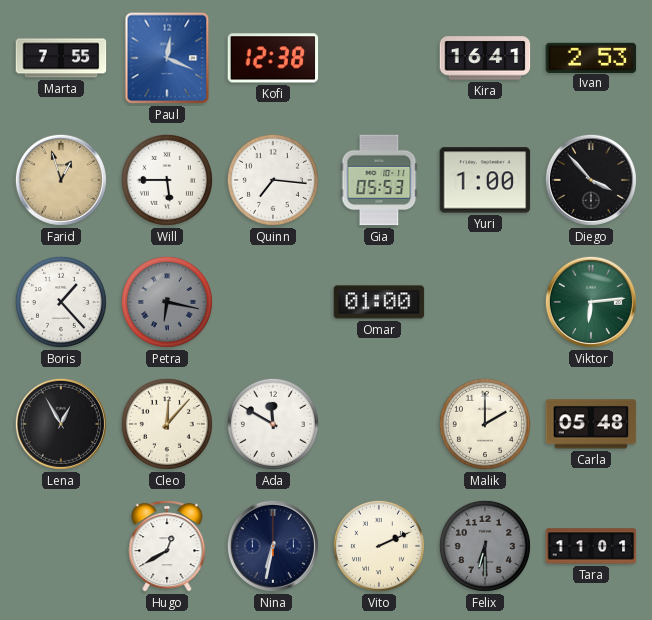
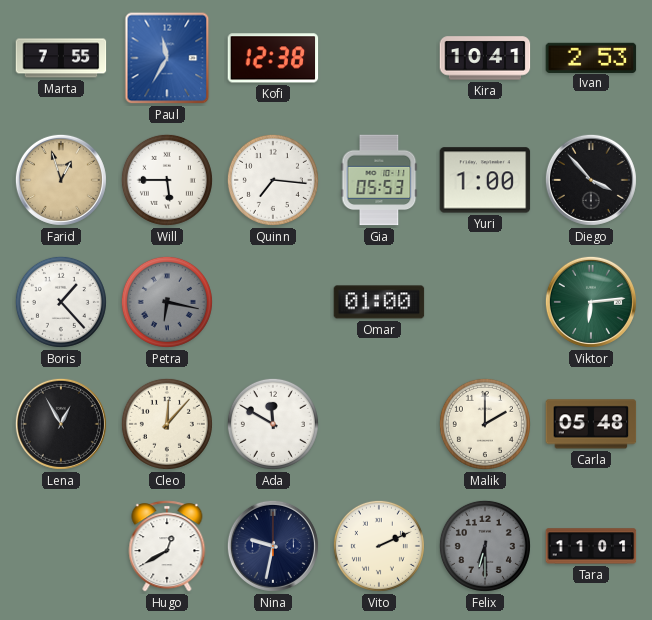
Paul: 12:19 -> 11:35
Kira: 16:41 -> 10:41
Nina: 6:32 -> 9:32
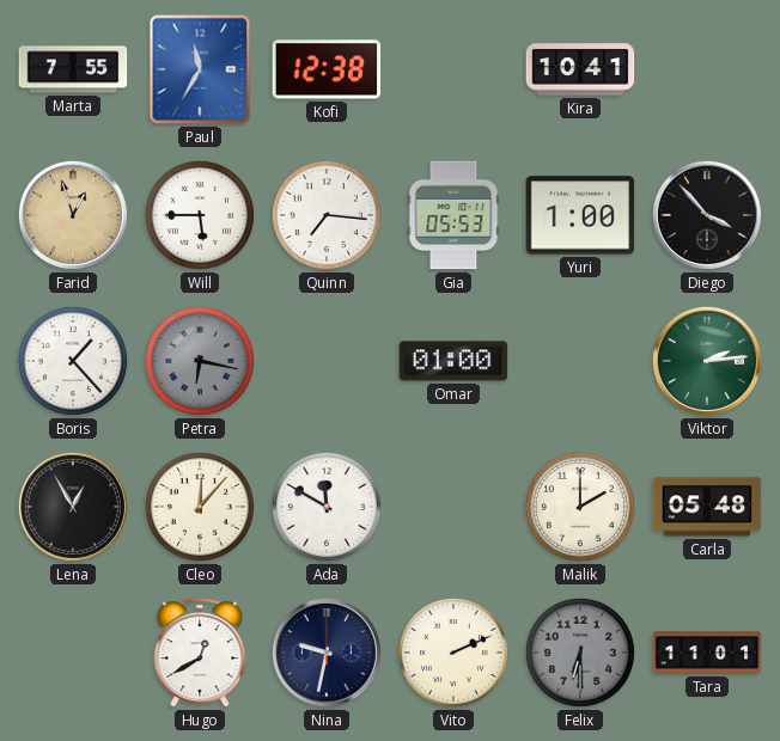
Ivan: 2:53 -> none
Viktor: 6:14 -> 2:14
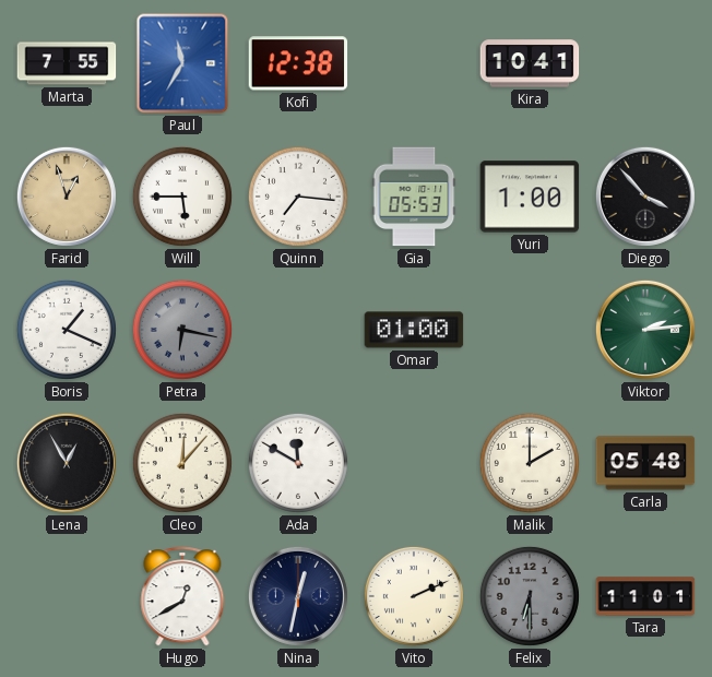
Boris: 1:23 -> 1:19
Nina: 9:32 -> 12:32
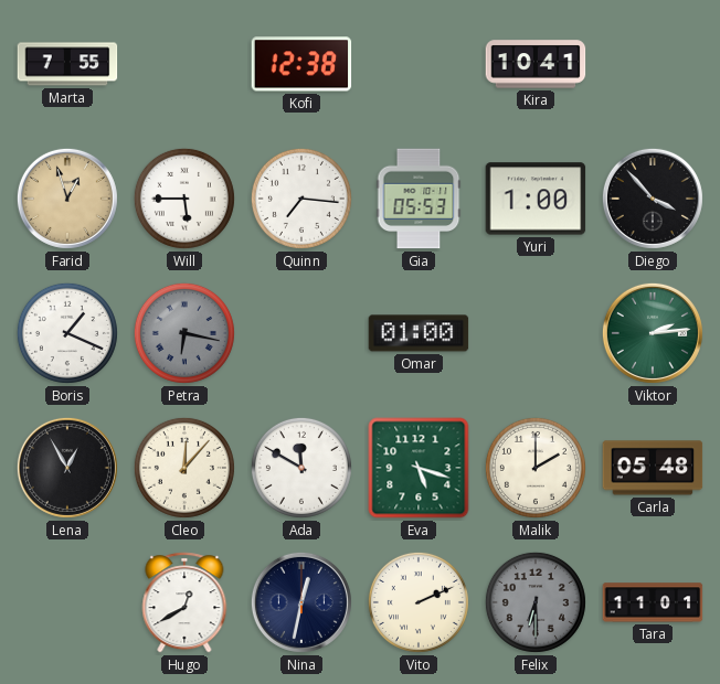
Paul: 11:35 -> none
Eva: none -> 5:18
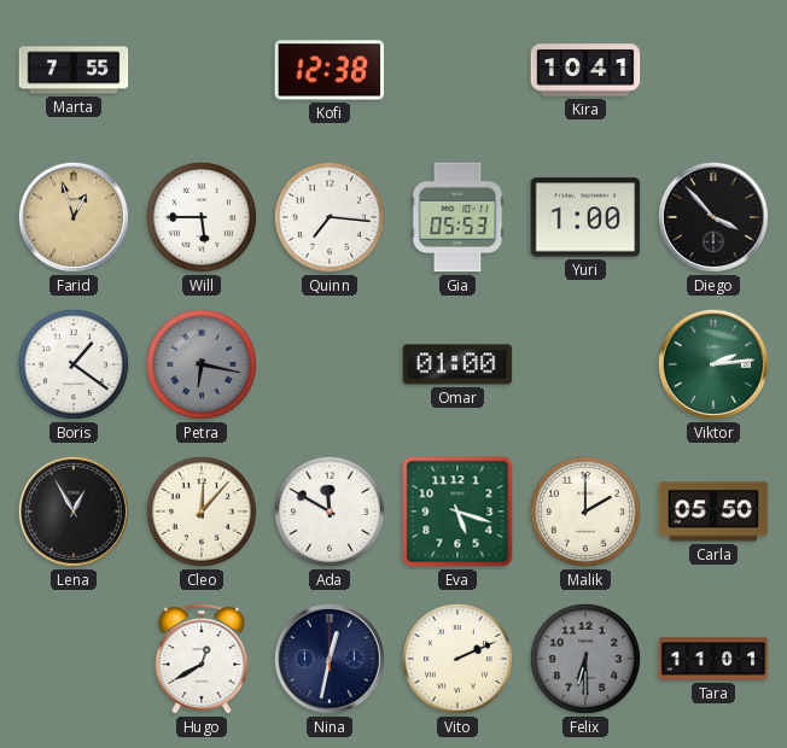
Boris: 1:19 -> 1:21
Carla: 05:48 -> 05:50
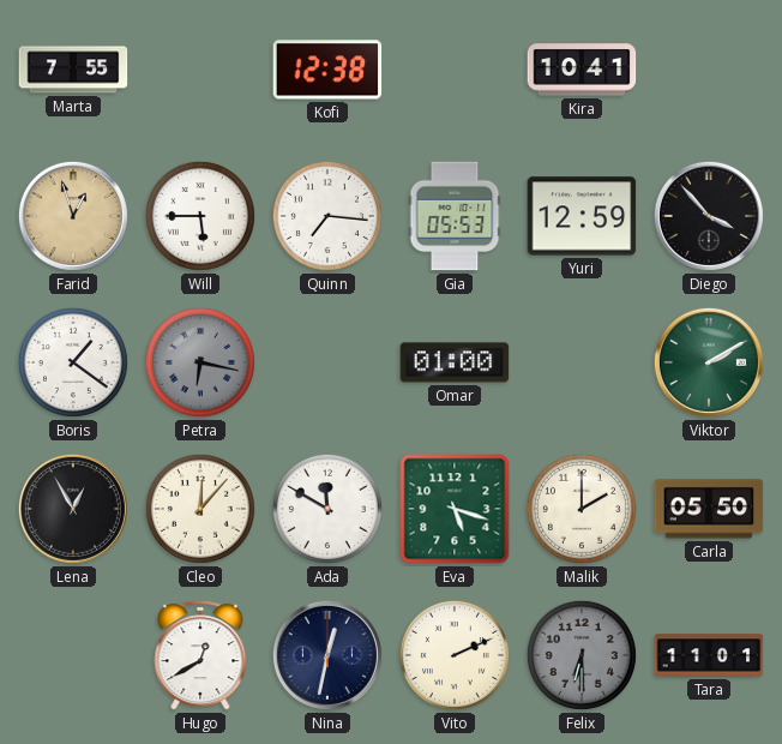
Yuri: 1:00 -> 12:59
Viktor: 2:14 -> 2:10
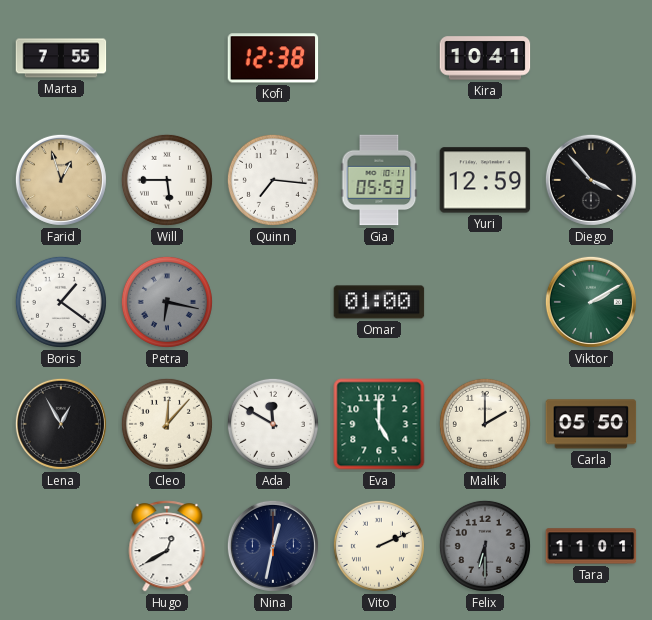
Eva: 5:18 -> 5:00
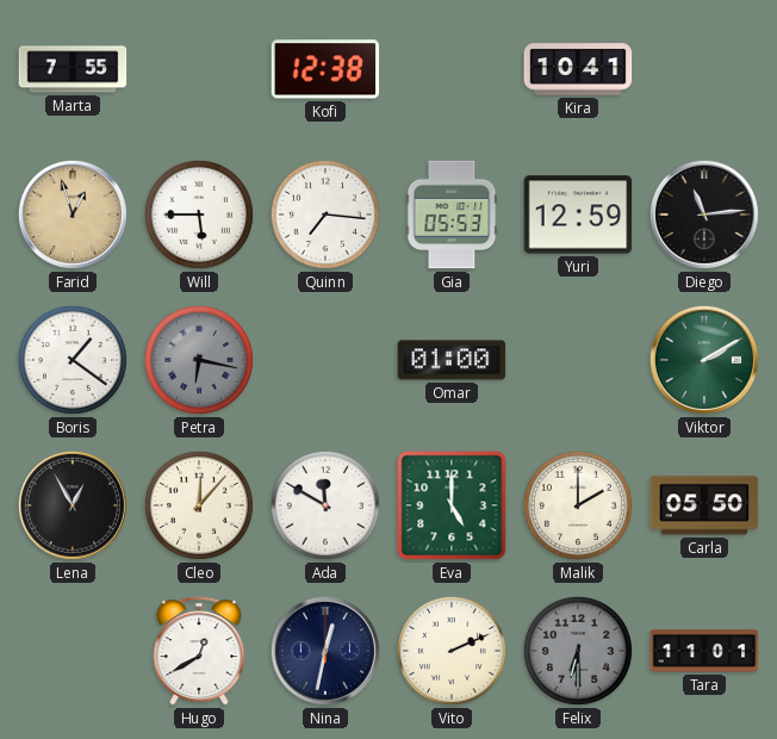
Diego: 3:53 -> 11:14
